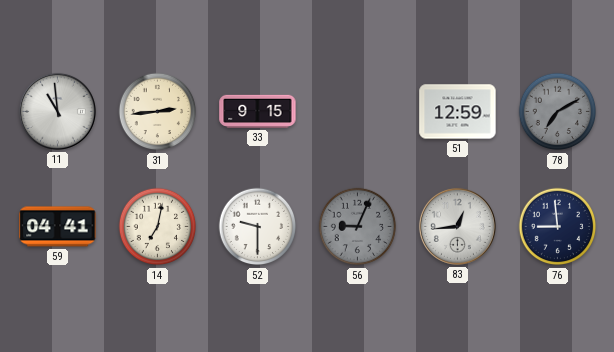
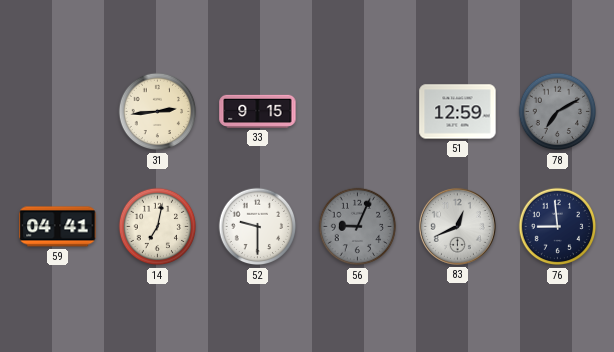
11: 10:59 -> none
83: 12:44 -> 12:41
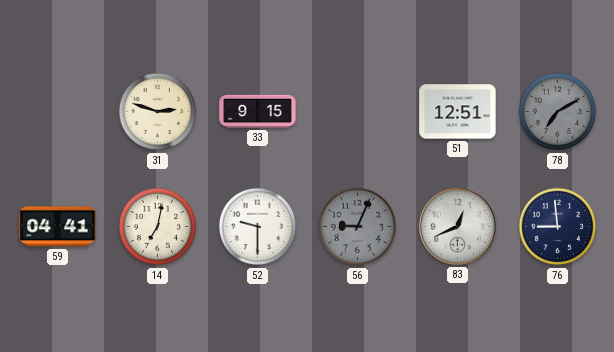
31: 2:44 -> 2:48
51: 12:59 -> 12:51
